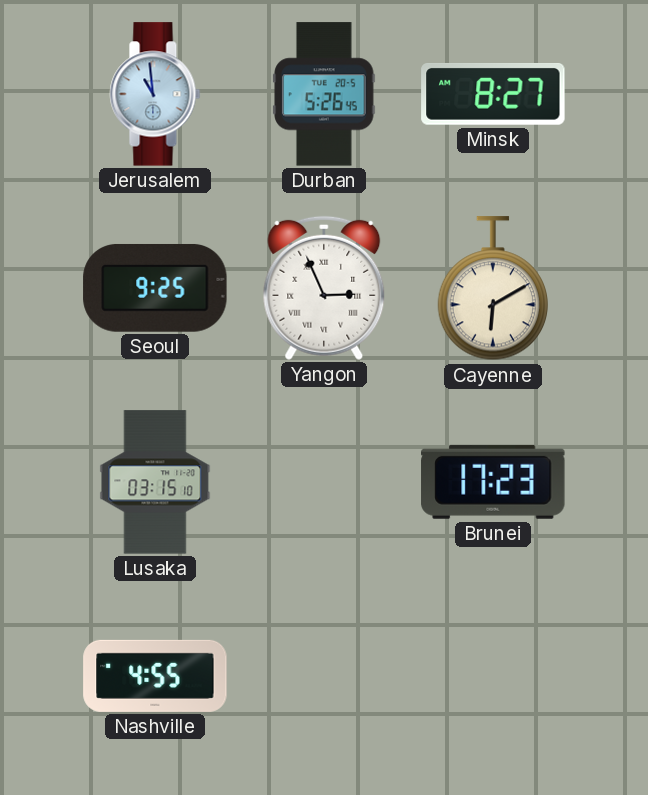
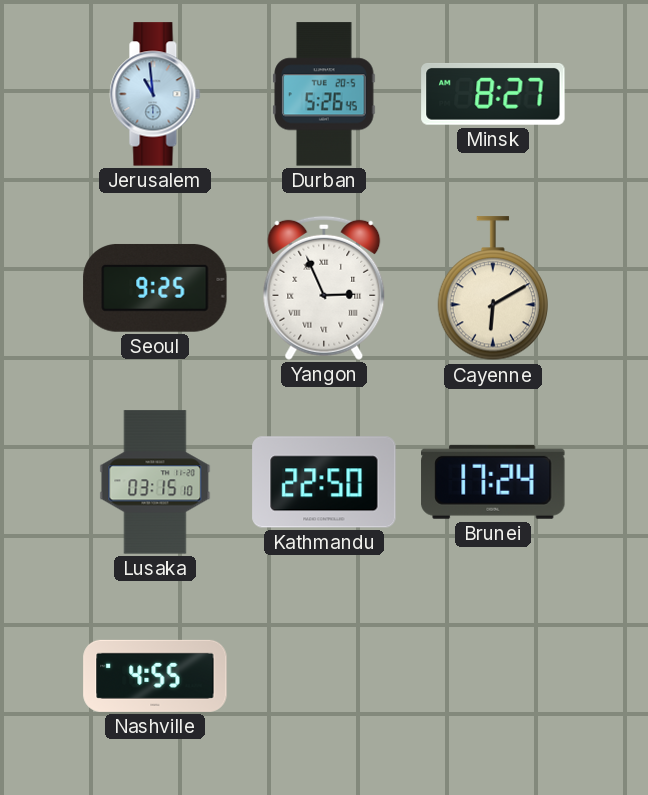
Kathmandu: none -> 22:50
Brunei: 17:23 -> 17:24
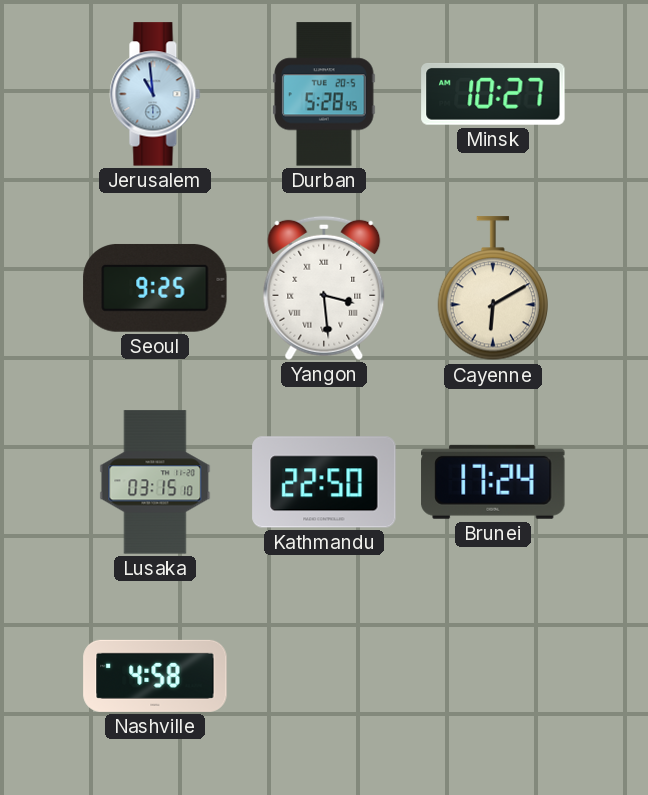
Durban: 5:26 -> 5:28
Minsk: 8:27 -> 10:27
Yangon: 2:56 -> 3:29
Nashville: 4:55 -> 4:58
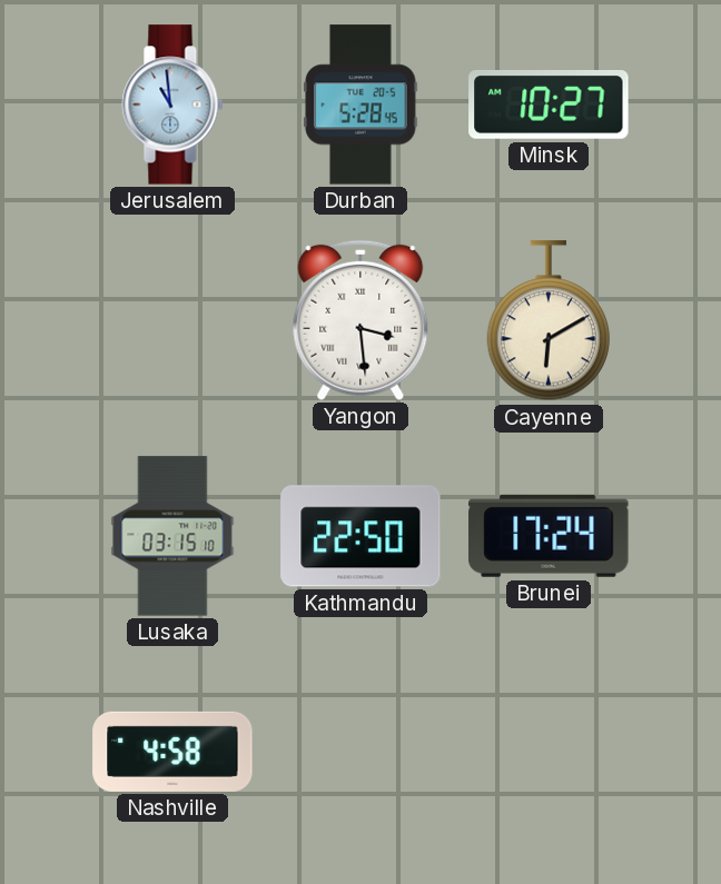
Seoul: 9:25 -> none
